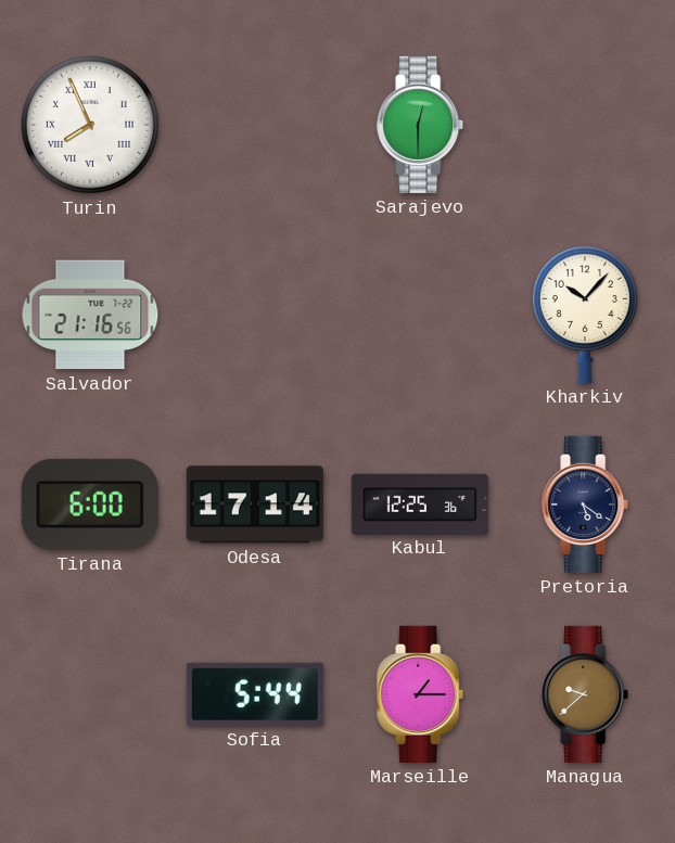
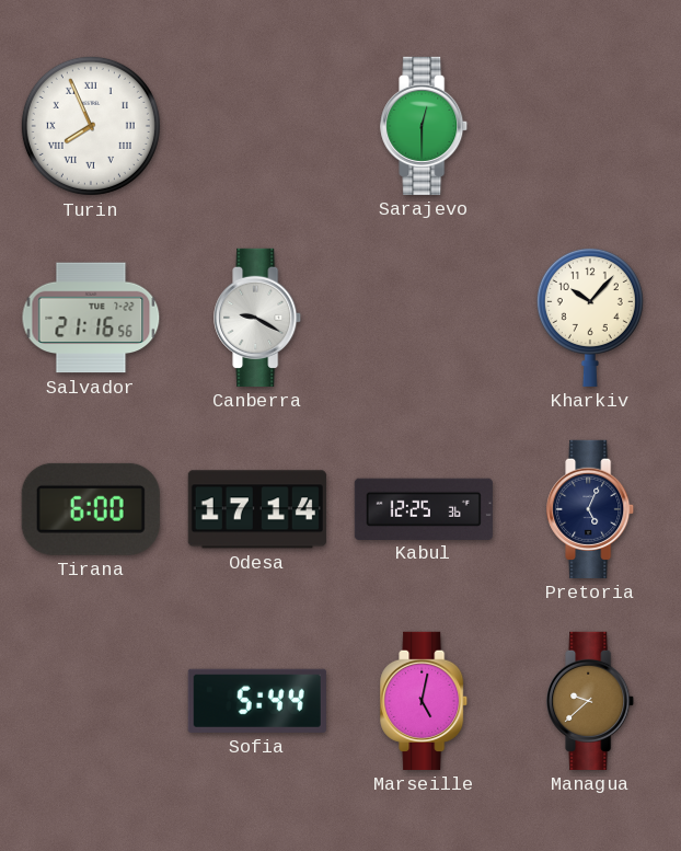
Canberra: none -> 9:20
Pretoria: 5:21 -> 5:04
Marseille: 1:15 -> 5:02
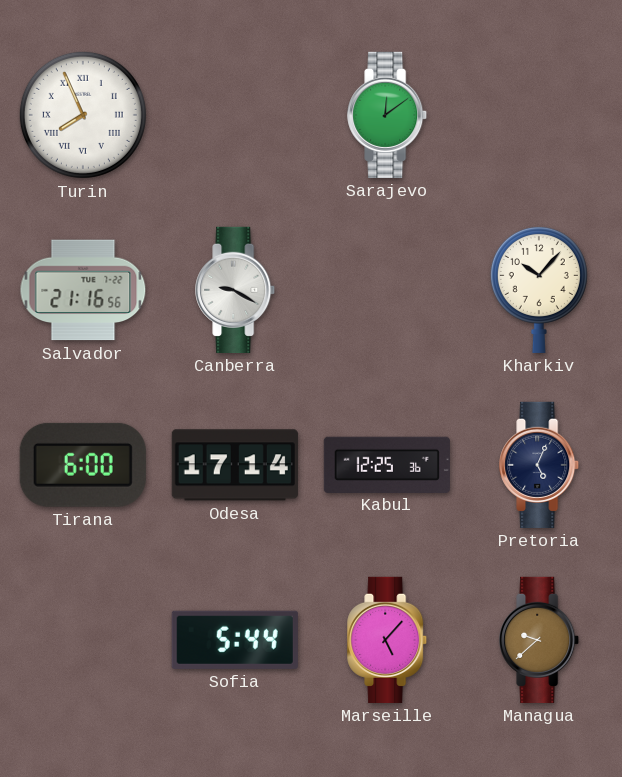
Sarajevo: 12:30 -> 12:09
Marseille: 5:02 -> 5:07
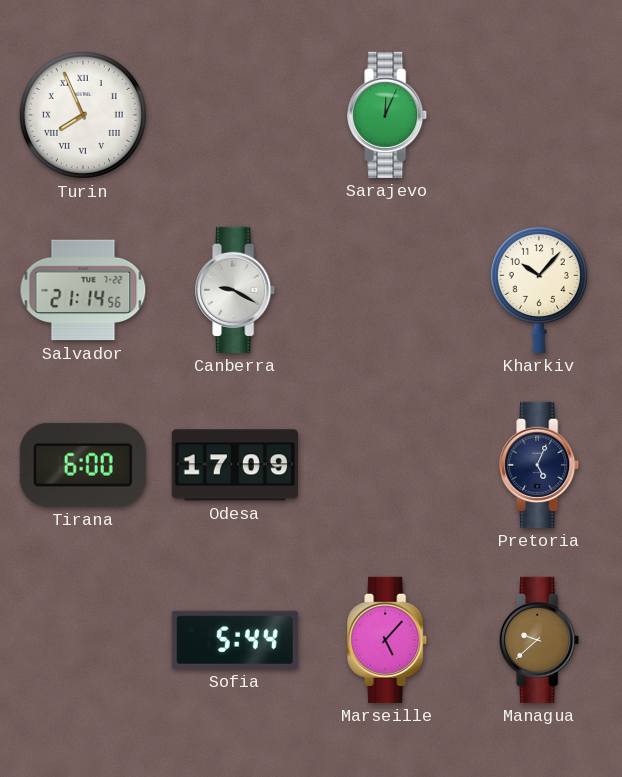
Sarajevo: 12:09 -> 12:04
Salvador: 21:16 -> 21:14
Odesa: 17:14 -> 17:09
Kabul: 12:25 -> none
